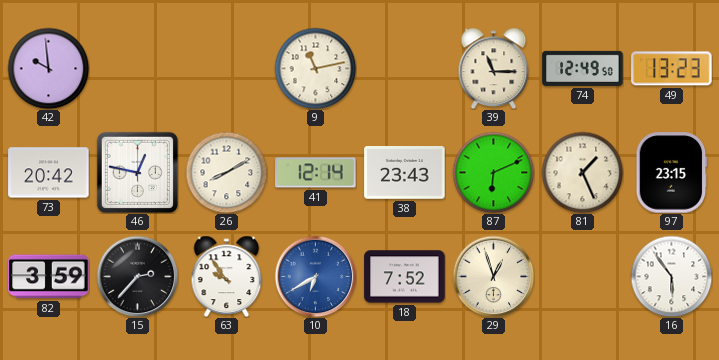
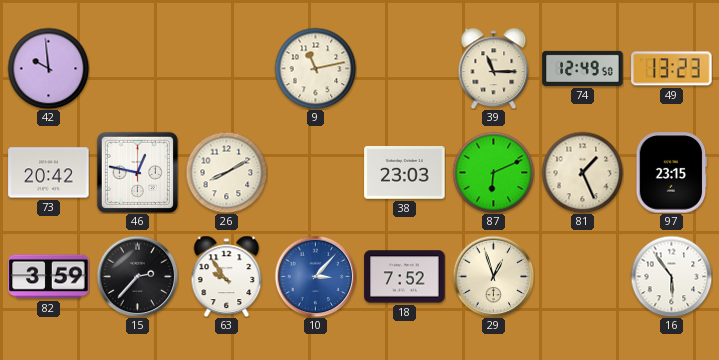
41: 12:14 -> none
38: 23:43 -> 23:03
10: 6:40 -> 3:07
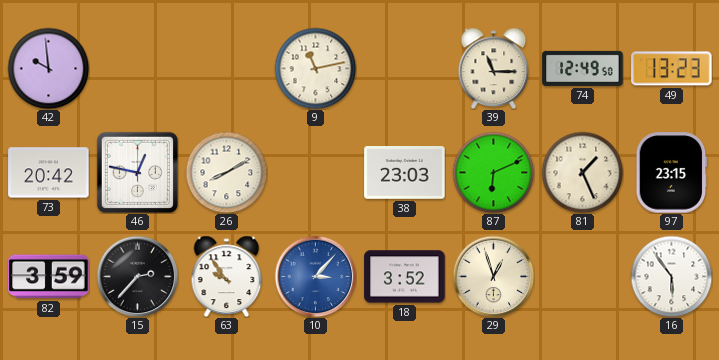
18: 7:52 -> 3:52
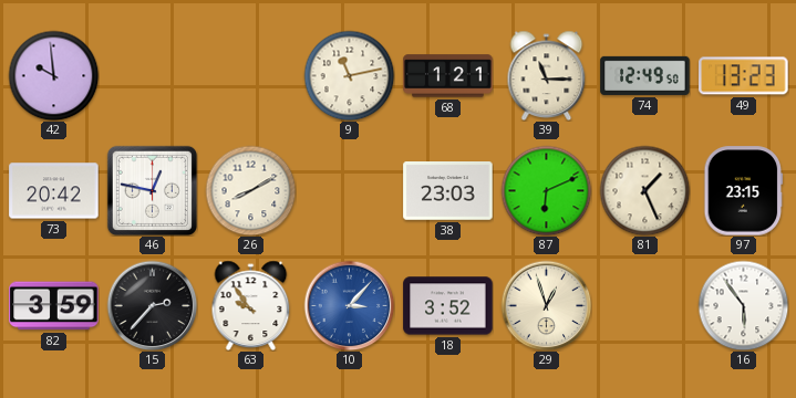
68: none -> 1:21
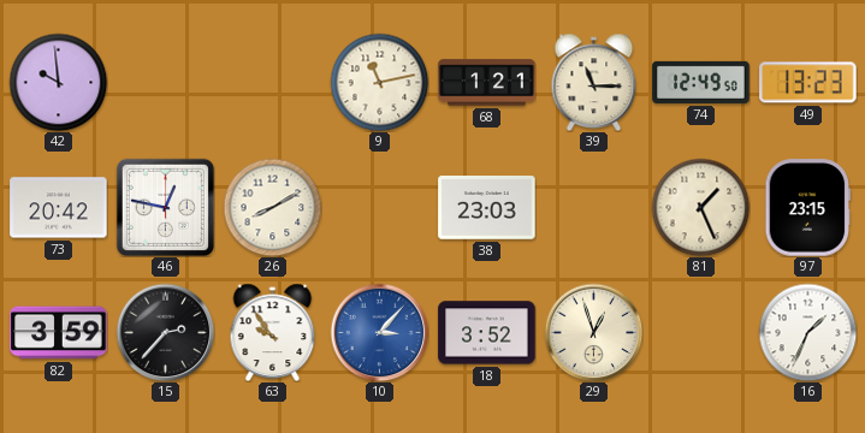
87: 6:11 -> none
16: 5:54 -> 1:34
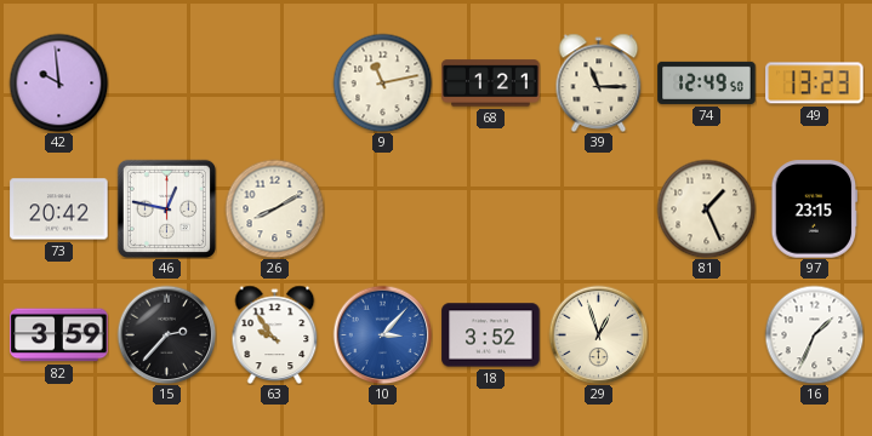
38: 23:03 -> none
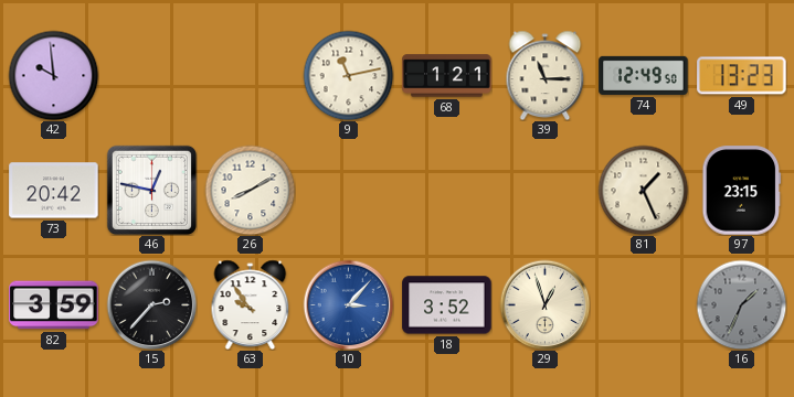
16 dial: white -> grey
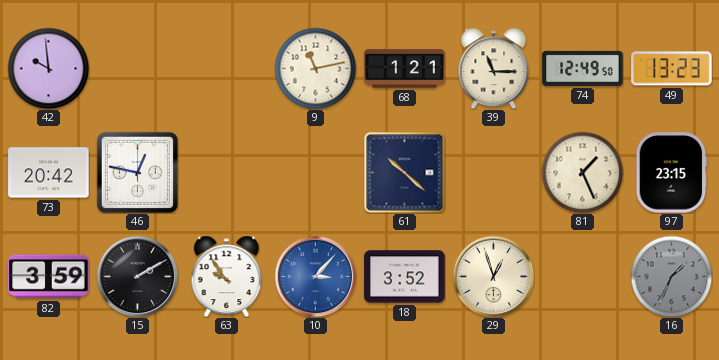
26: 8:10 -> none
61: none -> 10:22
15: 2:37 -> 2:10
